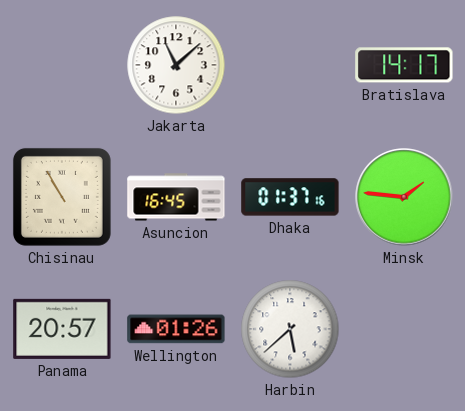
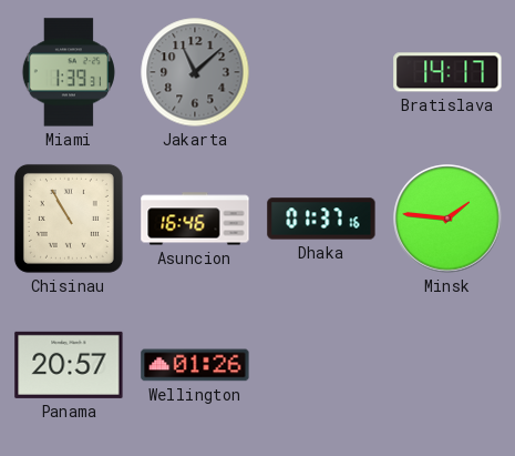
Miami: none -> 1:39
Jakarta dial: white -> grey
Asuncion: 16:45 -> 16:46
Harbin: 5:38 -> none
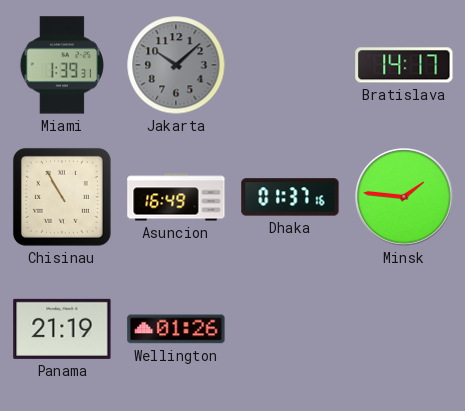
Jakarta: 11:08 -> 10:08
Asuncion: 16:46 -> 16:49
Panama: 20:57 -> 21:19
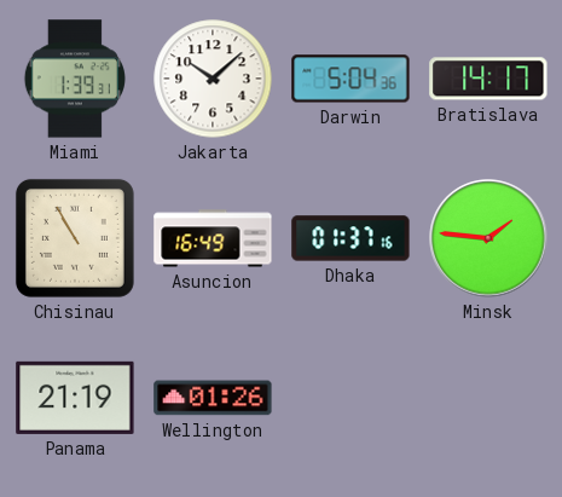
Jakarta dial: grey -> white
Darwin: none -> 5:04
